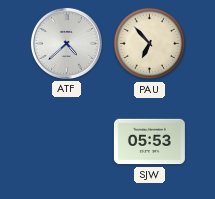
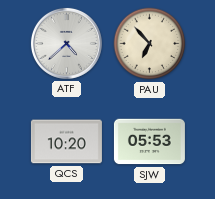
QCS: none -> 10:20
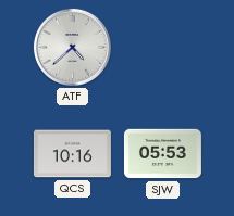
PAU: 6:53 -> none
QCS: 10:20 -> 10:16
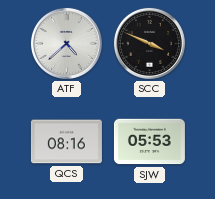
SCC: none -> 3:49
QCS: 10:16 -> 08:16
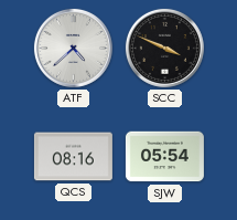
SJW: 05:53 -> 05:54
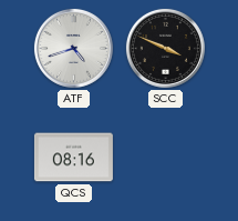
ATF: 4:38 -> 4:42
SJW: 05:54 -> none
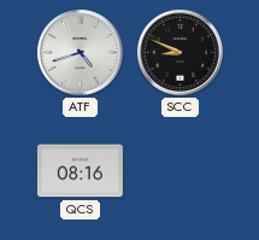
SCC: 3:49 -> 8:49
